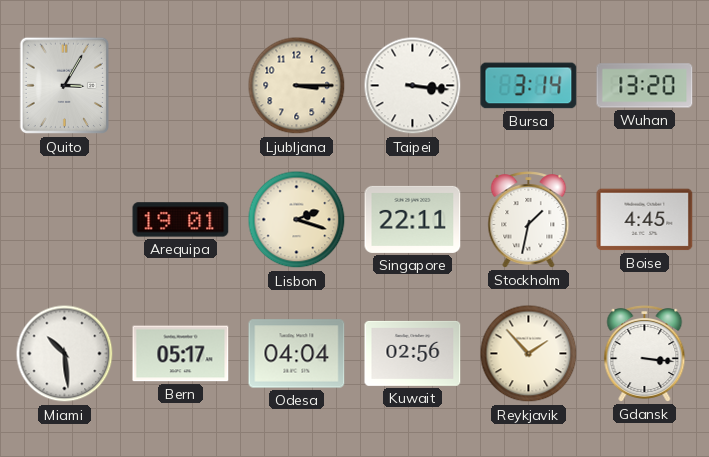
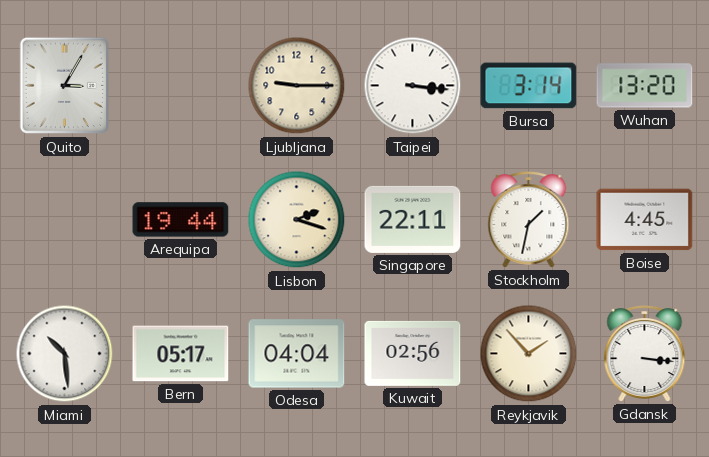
Ljubljana: 3:15 -> 9:15
Arequipa: 19:01 -> 19:44
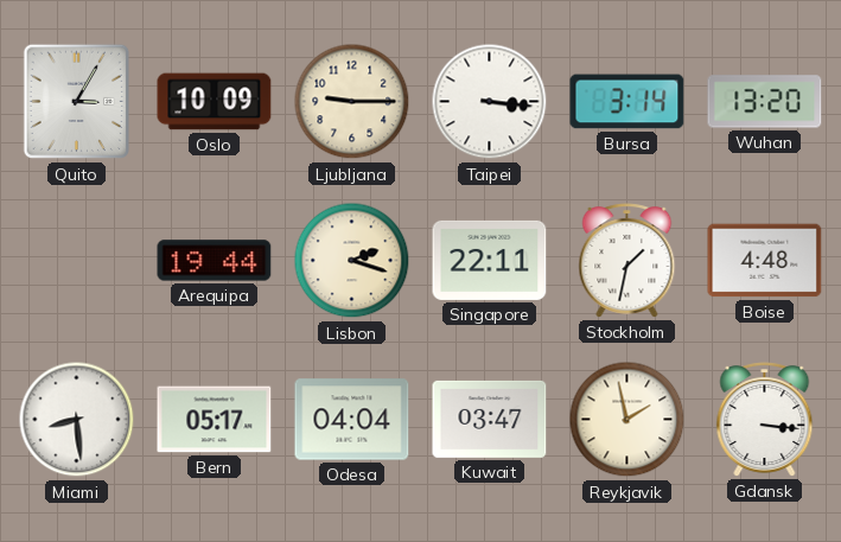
Oslo: none -> 10:09
Boise: 4:45 -> 4:48
Miami: 10:29 -> 8:29
Kuwait: 02:56 -> 03:47
Reykjavik: 1:53 -> 1:58
